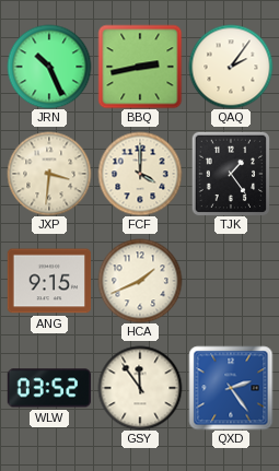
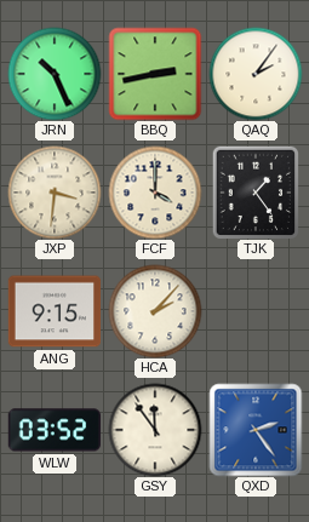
HCA: 1:41 -> 2:07
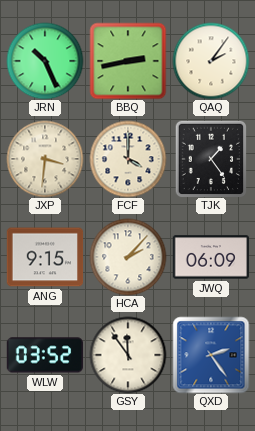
JWQ: none -> 06:09
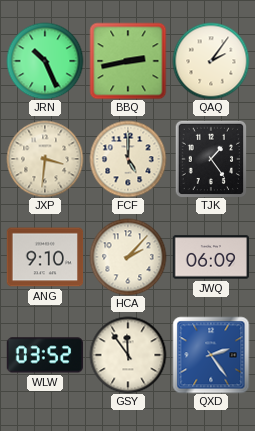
FCF: 4:00 -> 5:00
ANG: 9:15 -> 9:10
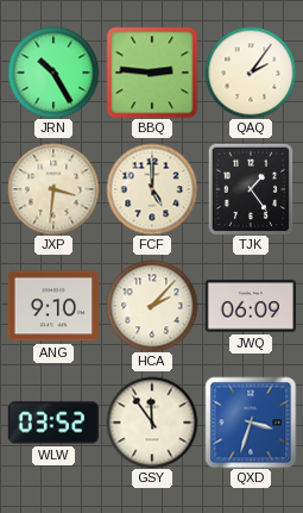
JRN: 10:26 -> 10:25
BBQ: 2:43 -> 2:46
QXD: 2:24 -> 3:33
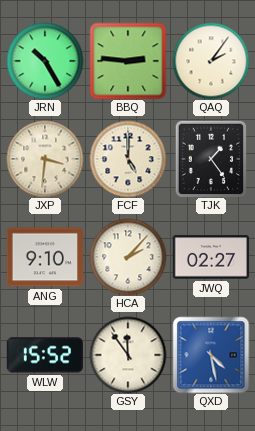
JWQ: 06:09 -> 02:27
WLW: 03:52 -> 15:52
QXD: 3:33 -> 4:28
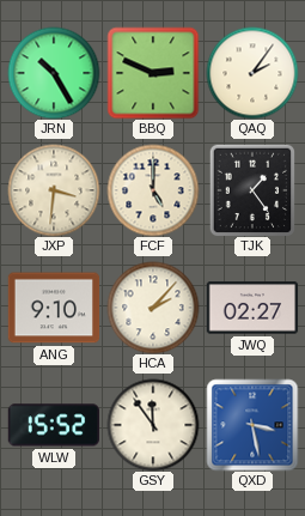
BBQ: 2:46 -> 2:49
QXD: 4:28 -> 3:28
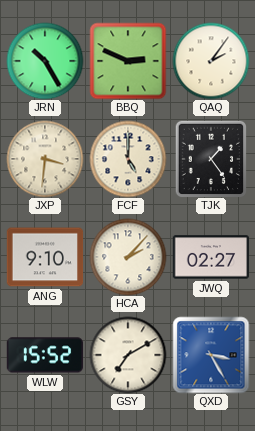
GSY: 11:54 -> 7:10
QXD: 3:28 -> 3:25
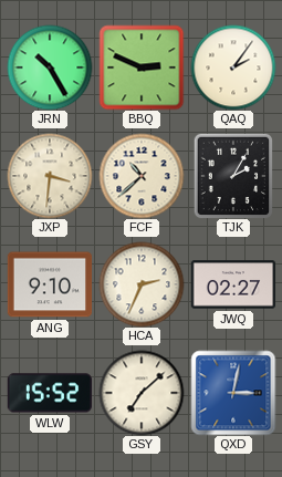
FCF: 5:00 -> 10:38
TJK: 1:24 -> 2:05
HCA: 2:07 -> 2:34
GSY: 7:10 -> 7:08
QXD: 3:25 -> 3:02
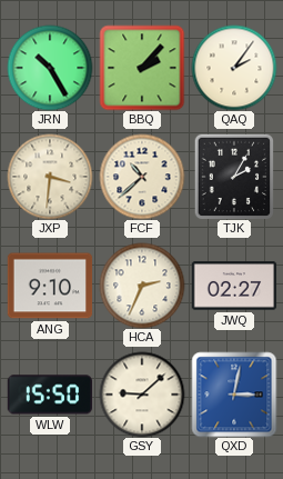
BBQ: 2:49 -> 2:07
WLW: 15:52 -> 15:50
GSY: 7:08 -> 9:08
